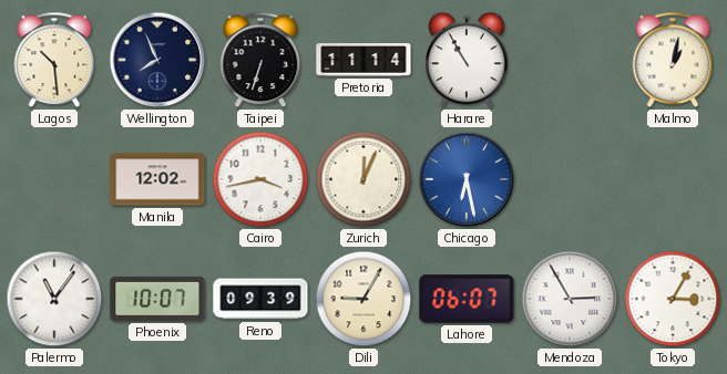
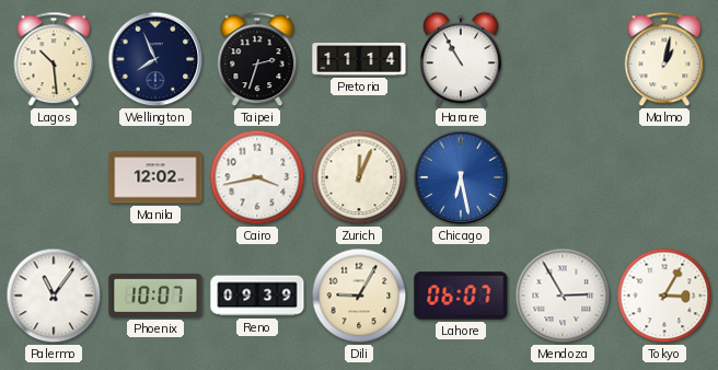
Taipei: 6:33 -> 2:33
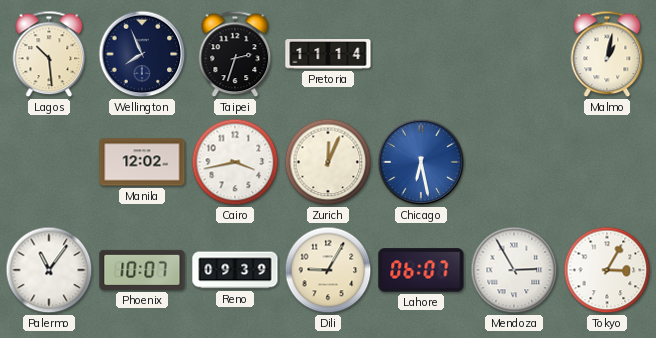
Harare: 10:55 -> none
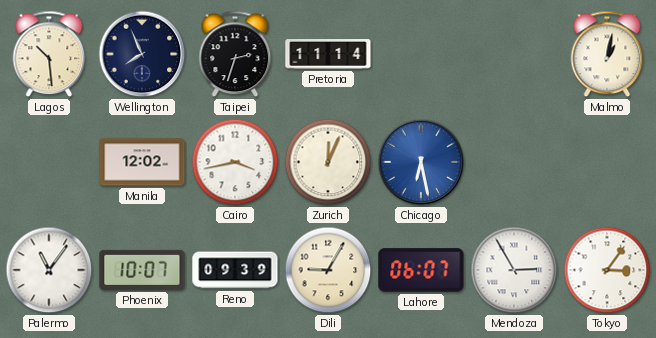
Tokyo: 3:05 -> 3:06
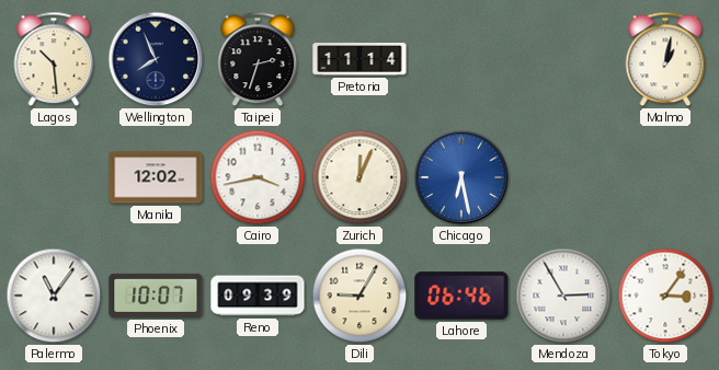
Lahore: 06:07 -> 06:46
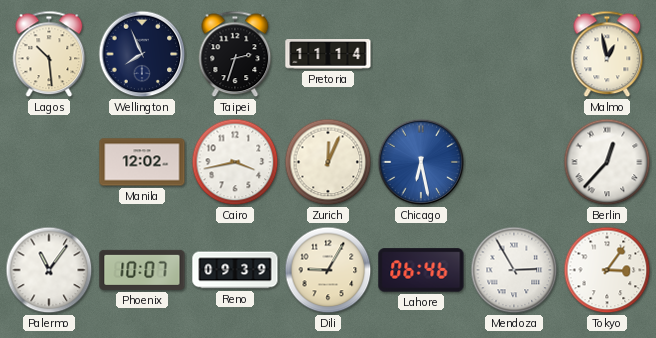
Malmo: 1:02 -> 12:58
Berlin: none -> 12:37
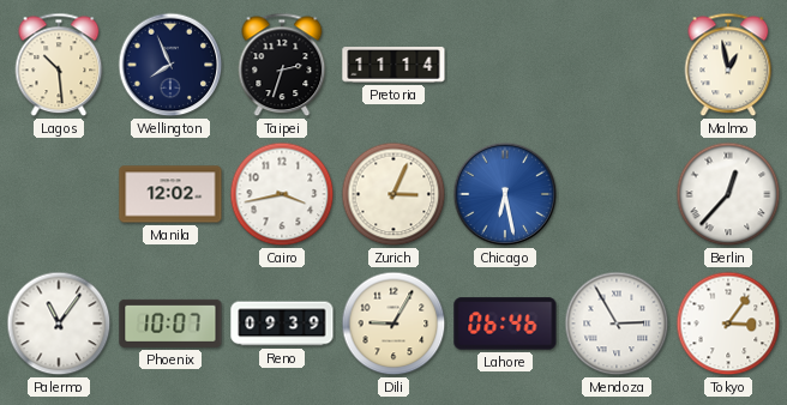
Zurich: 12:04 -> 3:04
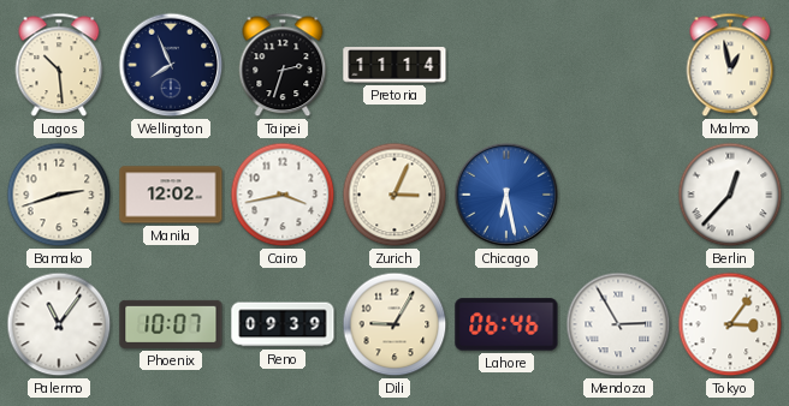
Bamako: none -> 2:42
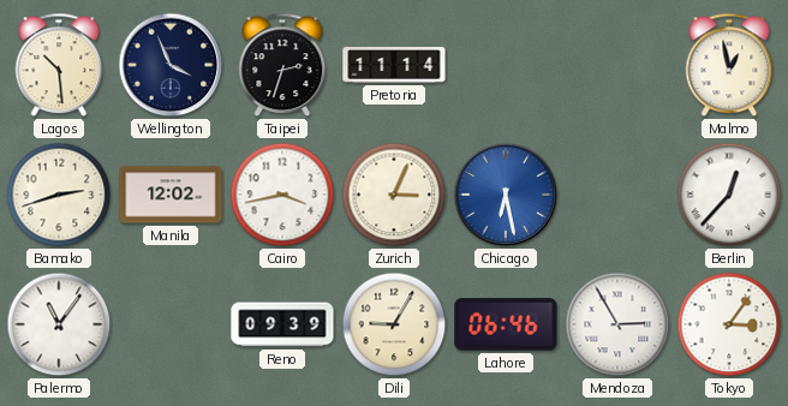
Wellington: 7:56 -> 3:56
Phoenix: 10:07 -> none
